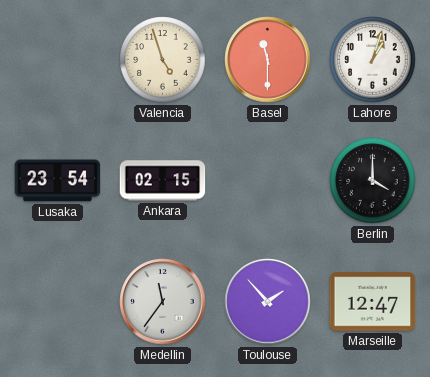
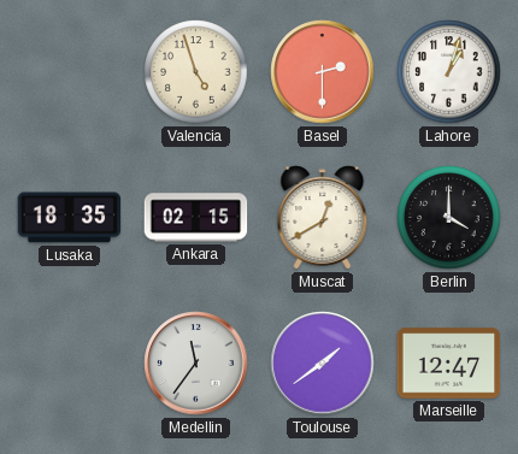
Basel: 11:30 -> 2:30
Lusaka: 23:54 -> 18:35
Muscat: none -> 12:40
Toulouse: 1:53 -> 1:39
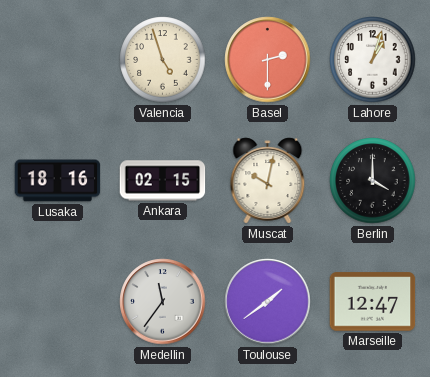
Lusaka: 18:35 -> 18:16
Muscat: 12:40 -> 10:02
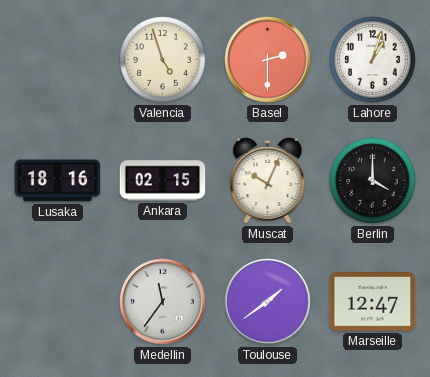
Muscat: 10:02 -> 10:04
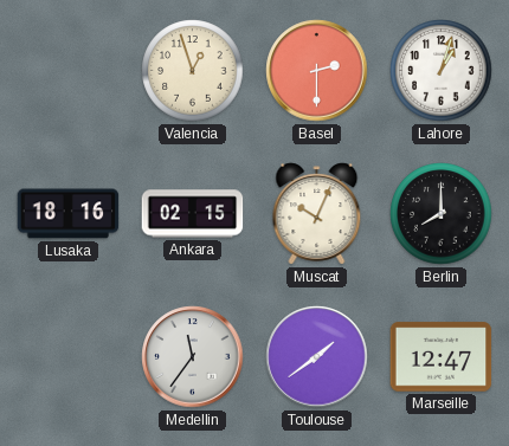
Valencia: 4:57 -> 12:57
Berlin: 4:00 -> 8:00
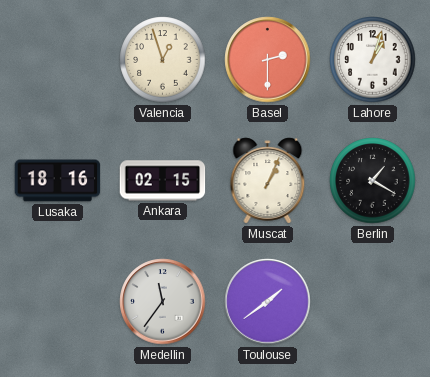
Muscat: 10:04 -> 1:04
Berlin: 8:00 -> 1:20
Marseille: 12:47 -> none
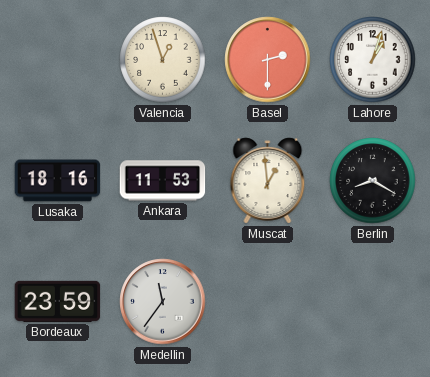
Ankara: 02:15 -> 11:53
Muscat: 1:04 -> 12:59
Berlin: 1:20 -> 8:20
Bordeaux: none -> 23:59
Toulouse: 1:39 -> none
